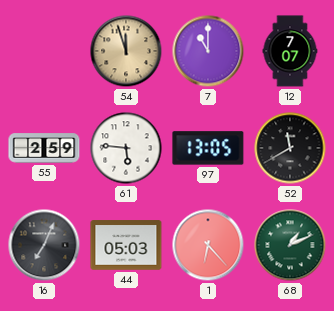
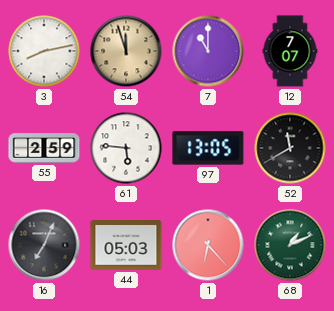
3: none -> 8:13
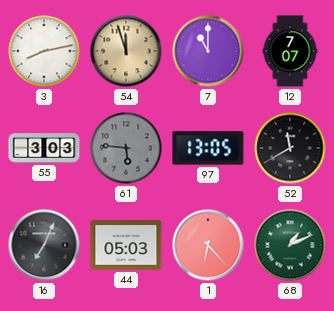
55: 2:59 -> 3:03
61 dial: white -> grey
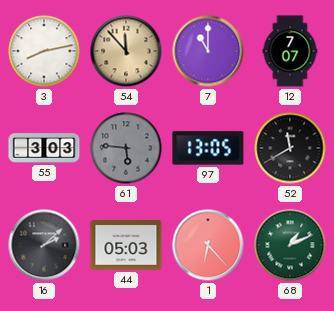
54: 11:57 -> 11:53
16: 7:04 -> 2:08
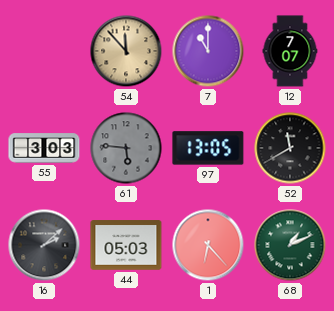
3: 8:13 -> none
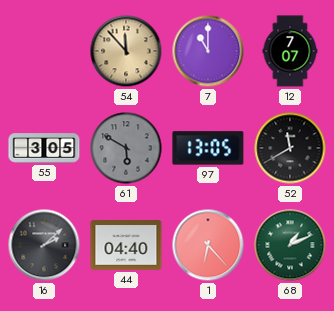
55: 3:03 -> 3:05
61: 5:46 -> 5:50
44: 05:03 -> 04:40
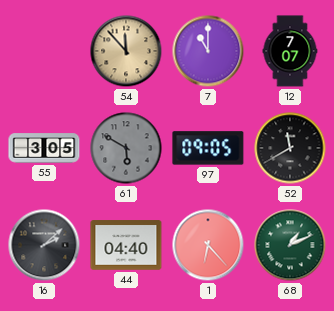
97: 13:05 -> 09:05
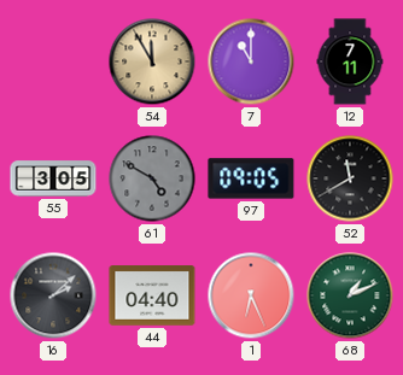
54: 11:53 -> 11:55
12: 7:07 -> 7:11
61: 5:50 -> 4:50
1: 6:23 -> 6:26
